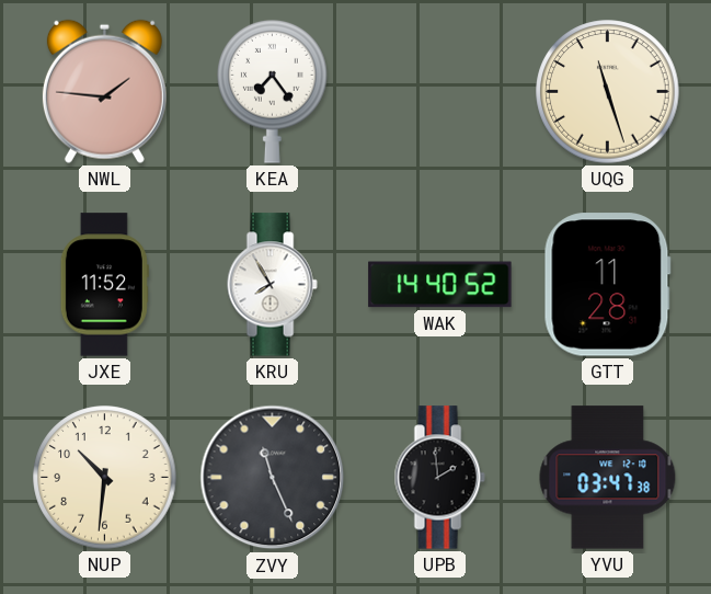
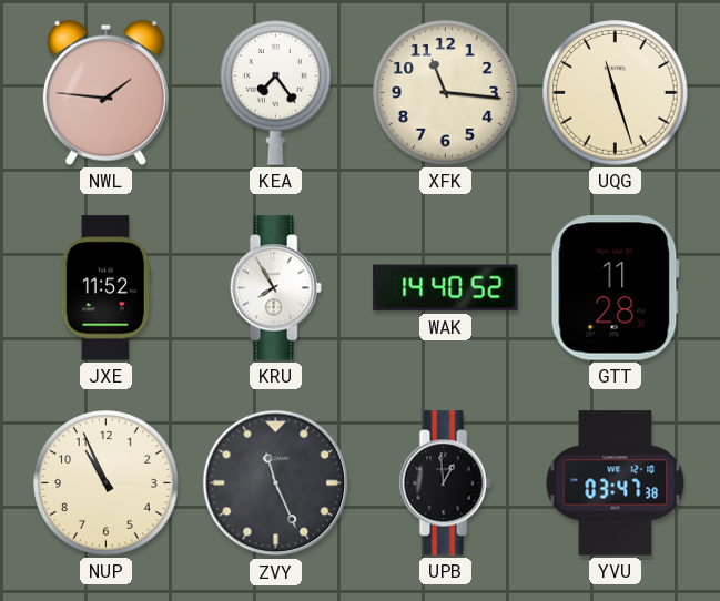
XFK: none -> 11:16
NUP: 10:31 -> 10:56
UPB: 1:59 -> 12:59
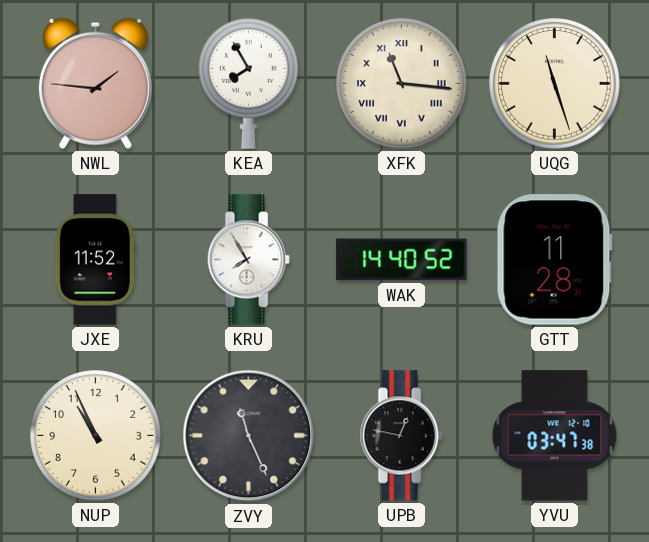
KEA: 7:24 -> 7:55
XFK numerals: Arabic -> Roman
UPB: 12:59 -> 12:47
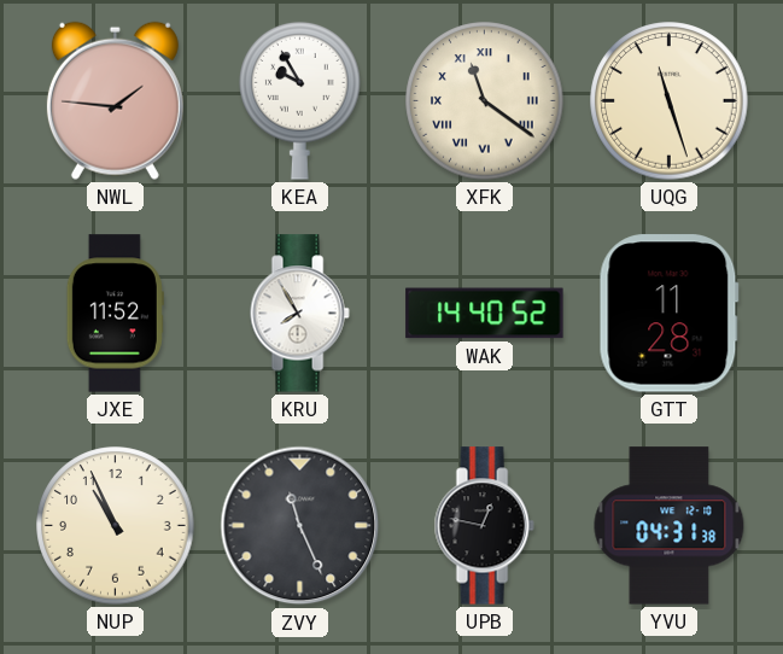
KEA: 7:55 -> 9:55
XFK: 11:16 -> 11:21
YVU: 03:47 -> 04:31
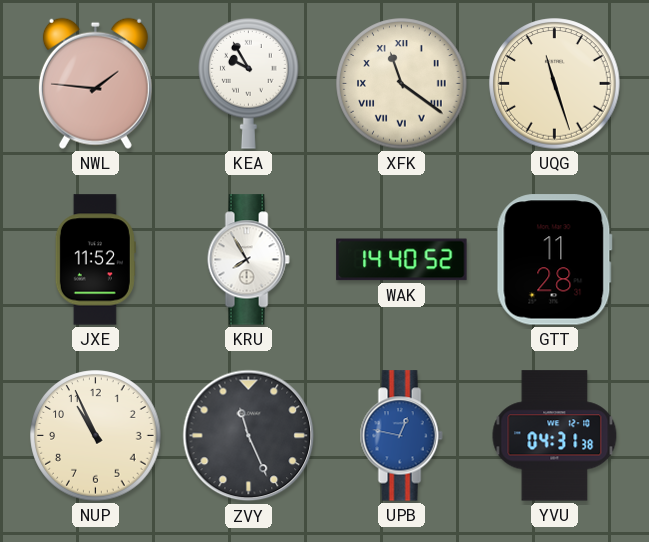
UPB dial: black -> blue
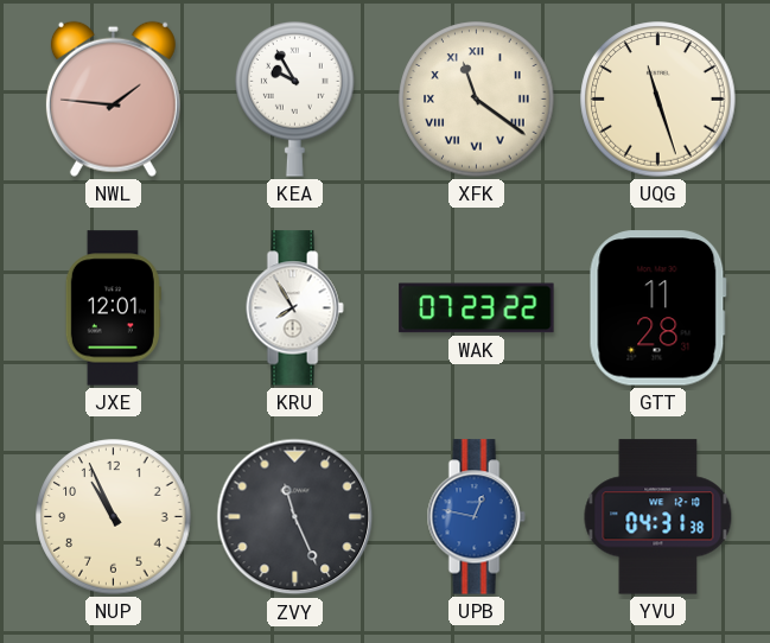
JXE: 11:52 -> 12:01
WAK: 14:40 -> 07:23
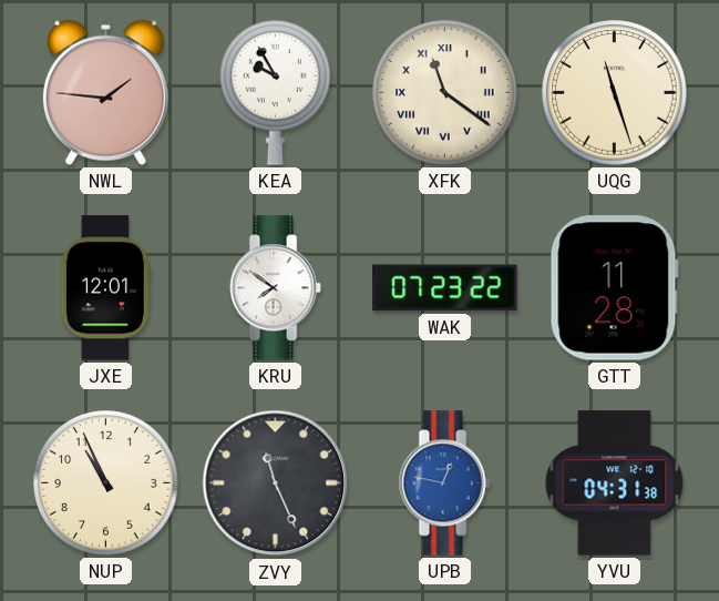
KRU: 7:55 -> 7:51
